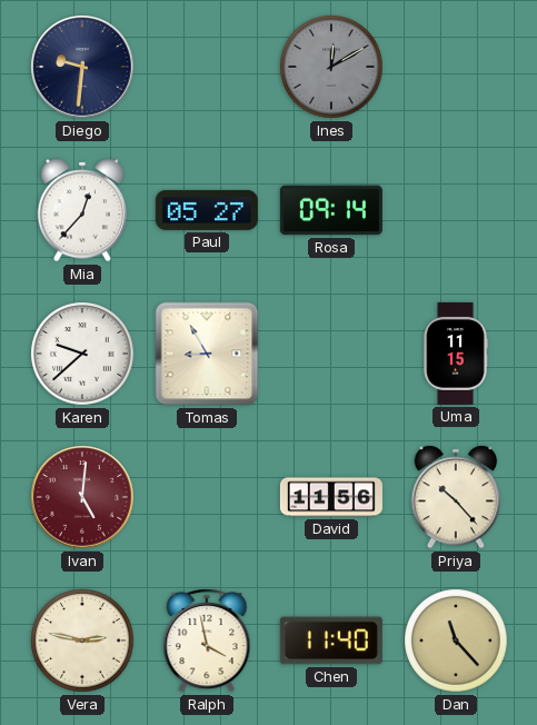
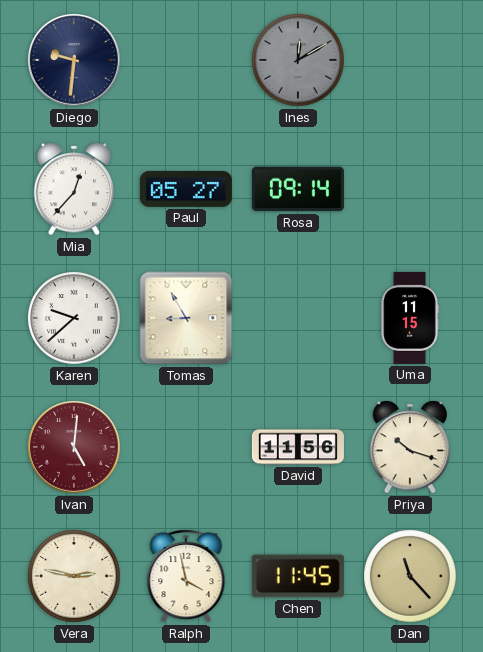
Priya: 10:23 -> 10:18
Chen: 11:40 -> 11:45
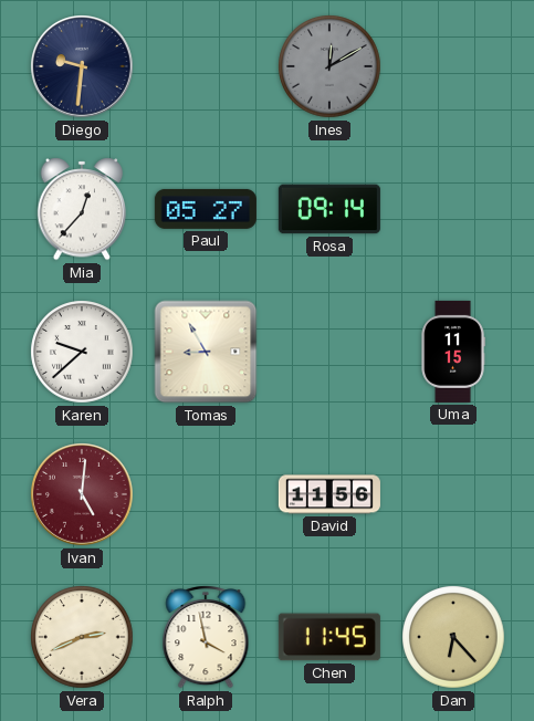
Priya: 10:18 -> none
Vera: 2:47 -> 2:41
Dan: 11:23 -> 6:23
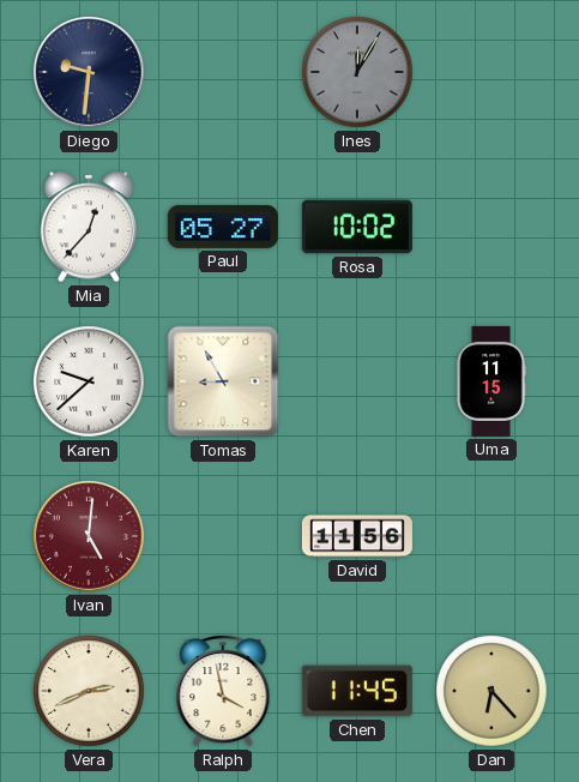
Ines: 12:10 -> 12:05
Rosa: 09:14 -> 10:02
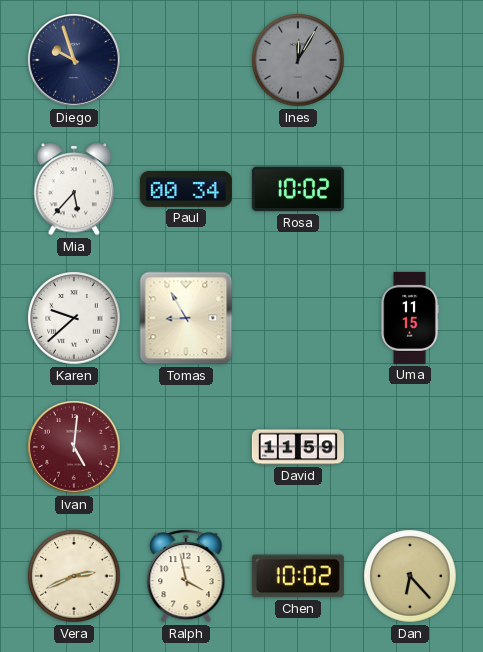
Diego: 9:31 -> 9:57
Mia: 12:37 -> 5:37
Paul: 05:27 -> 00:34
David: 11:56 -> 11:59
Chen: 11:45 -> 10:02
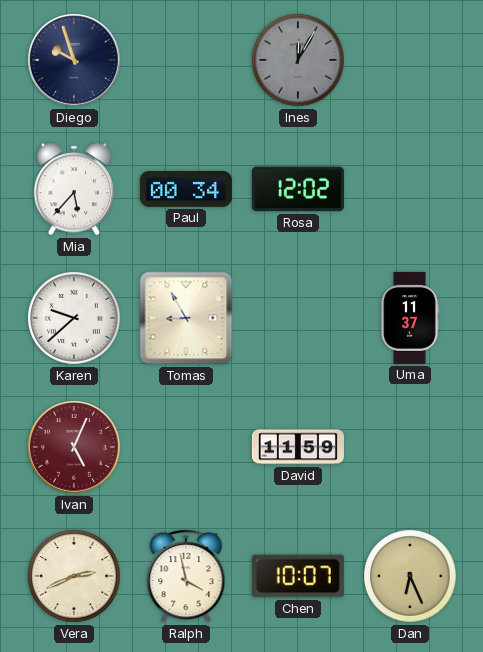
Rosa: 10:02 -> 12:02
Uma: 11:15 -> 11:37
Ivan: 5:01 -> 5:04
Chen: 10:02 -> 10:07
Dan: 6:23 -> 6:26
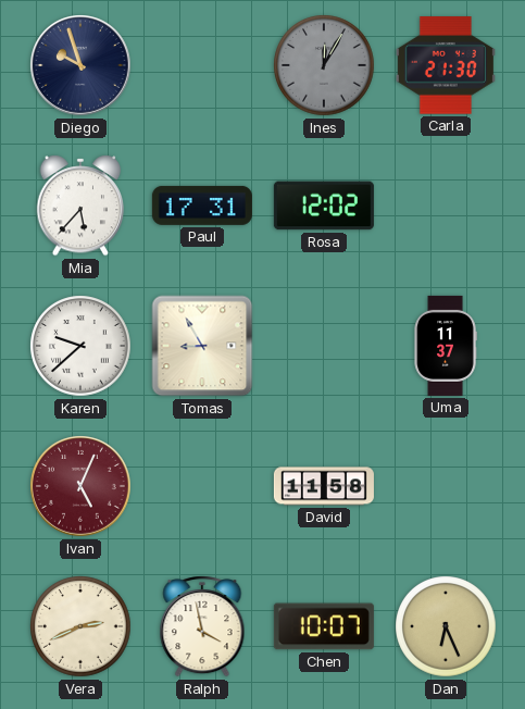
Carla: none -> 21:30
Paul: 00:34 -> 17:31
David: 11:59 -> 11:58
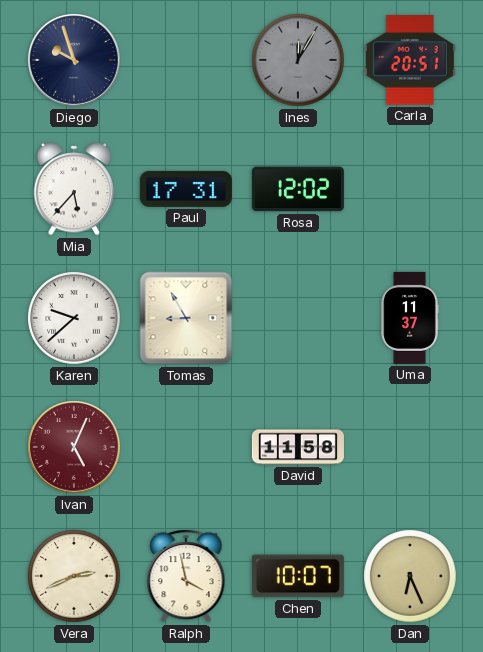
Carla: 21:30 -> 20:51
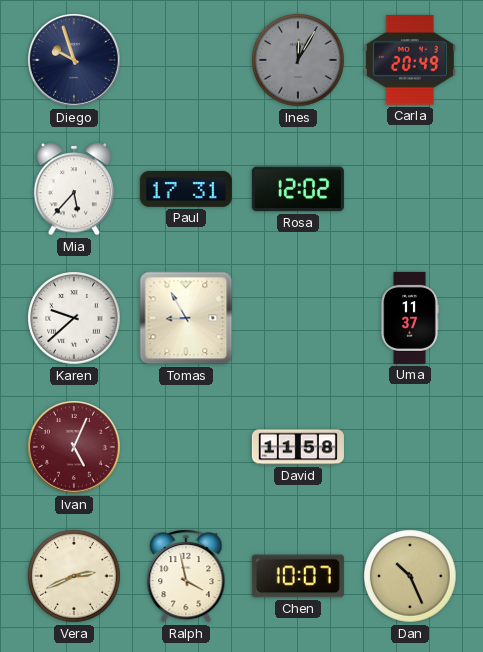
Carla: 20:51 -> 20:49
Dan: 6:26 -> 10:26
